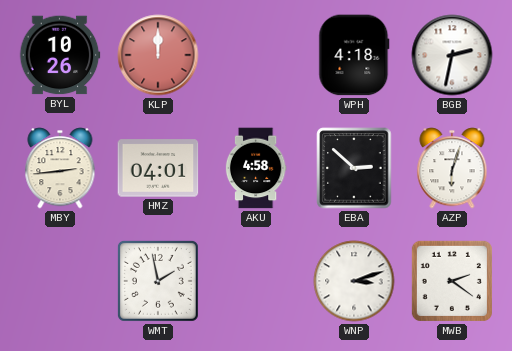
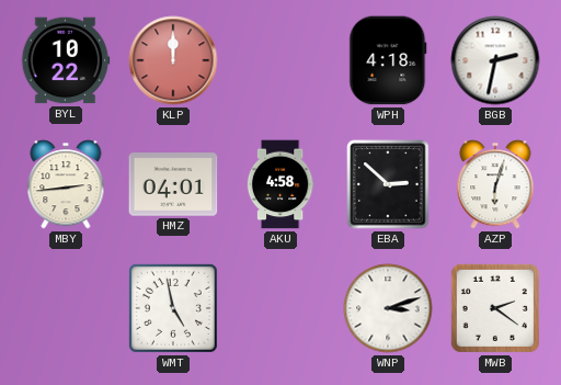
BYL: 10:26 -> 10:22
WMT: 1:58 -> 4:58
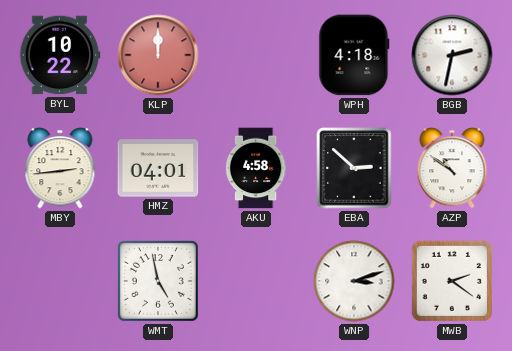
AZP: 6:03 -> 10:51
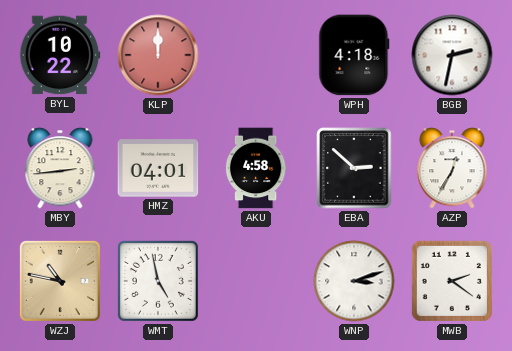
AZP: 10:51 -> 12:35
WZJ: none -> 10:47
